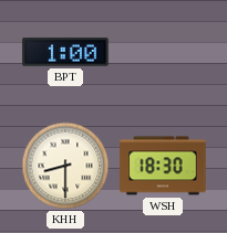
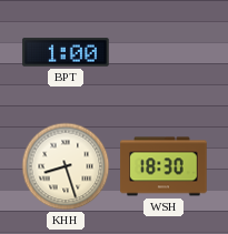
KHH: 8:30 -> 8:27
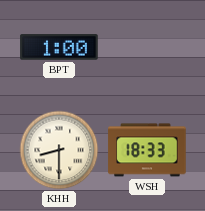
KHH: 8:27 -> 8:30
WSH: 18:30 -> 18:33
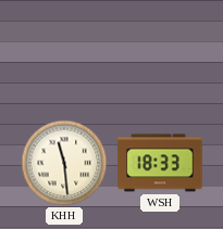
BPT: 1:00 -> none
KHH: 8:30 -> 11:29
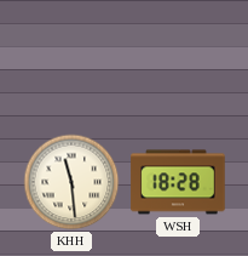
WSH: 18:33 -> 18:28
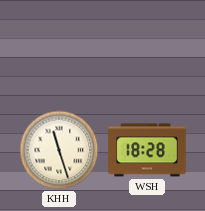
KHH: 11:29 -> 11:27
